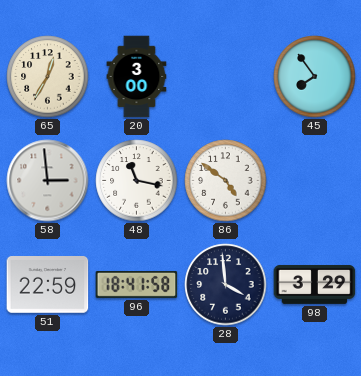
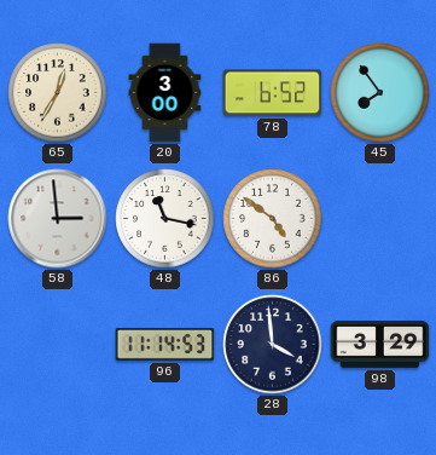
78: none -> 6:52
51: 22:59 -> none
96: 18:41 -> 11:14
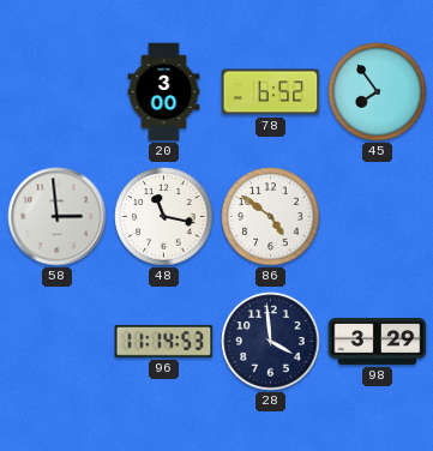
65: 12:35 -> none
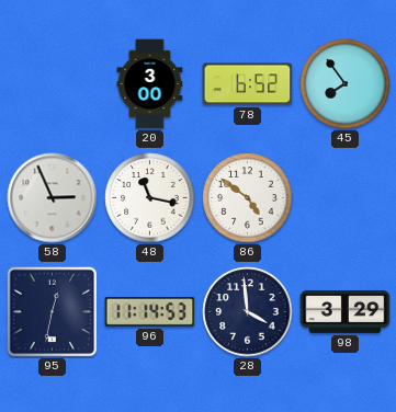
58: 2:59 -> 2:56
95: none -> 12:32
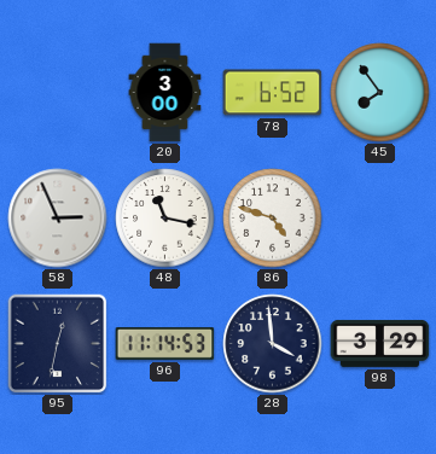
86: 4:51 -> 4:48
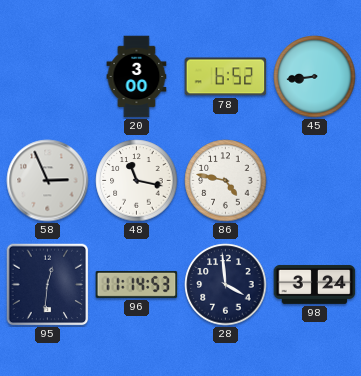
45: 7:54 -> 8:44
86: 4:48 -> 4:47
95: 12:32 -> 12:31
98: 3:29 -> 3:24
